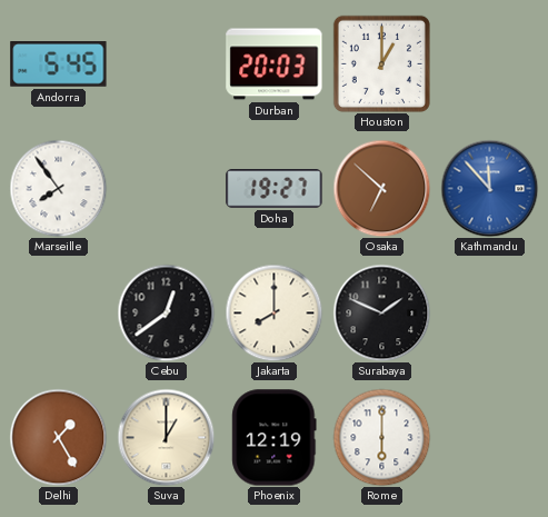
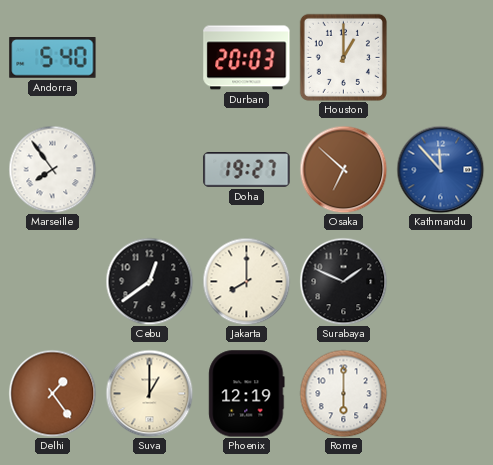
Andorra: 5:45 -> 5:40
Delhi: 1:25 -> 1:24
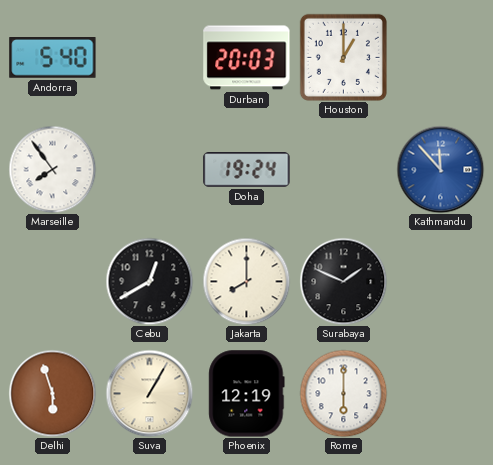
Doha: 19:27 -> 19:24
Osaka: 6:52 -> none
Cebu: 12:39 -> 12:40
Delhi: 1:24 -> 5:57
Suva: 1:00 -> 1:05
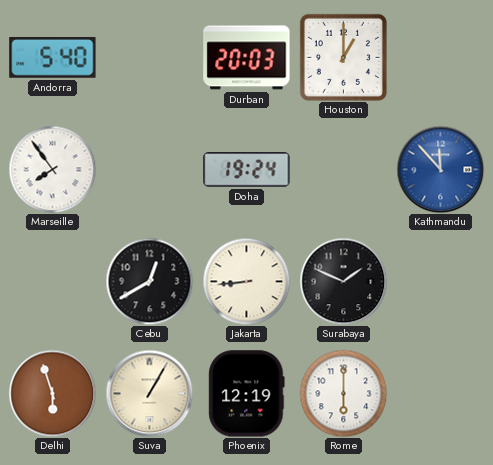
Jakarta: 8:00 -> 8:44
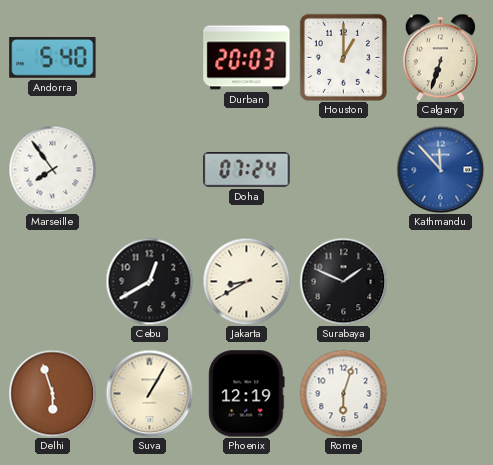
Calgary: none -> 6:33
Doha: 19:24 -> 07:24
Jakarta: 8:44 -> 8:40
Rome: 6:00 -> 6:03
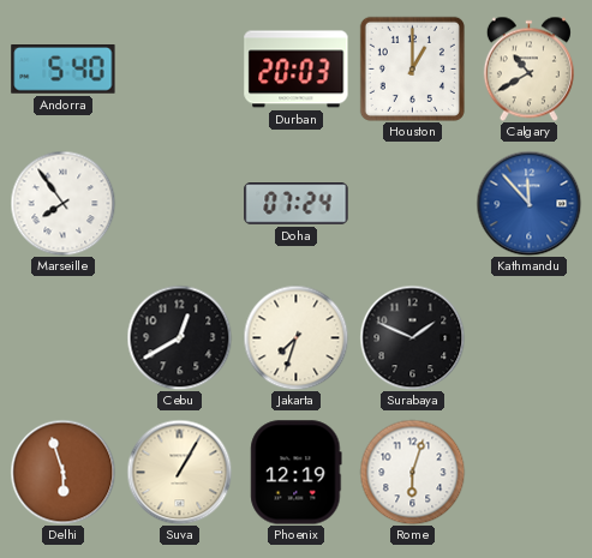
Calgary: 6:33 -> 10:40
Jakarta: 8:40 -> 7:33
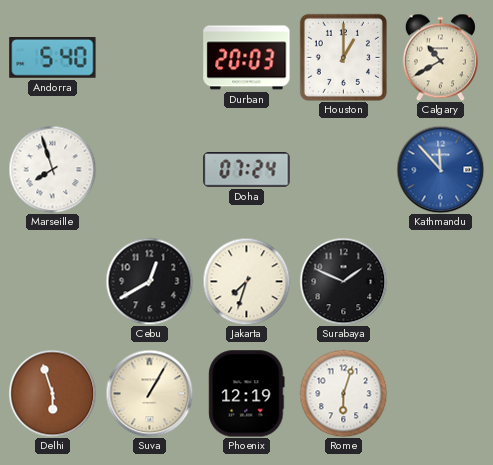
Marseille: 7:54 -> 7:57
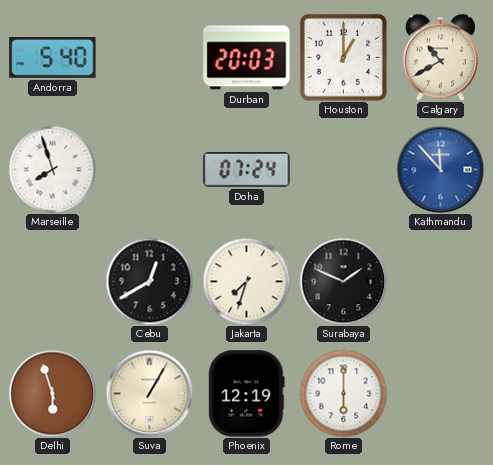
Rome: 6:03 -> 6:00
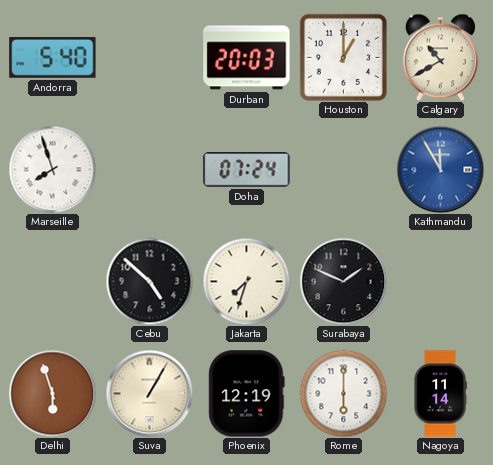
Kathmandu: 11:53 -> 11:55
Cebu: 12:40 -> 4:52
Nagoya: none -> 11:14
